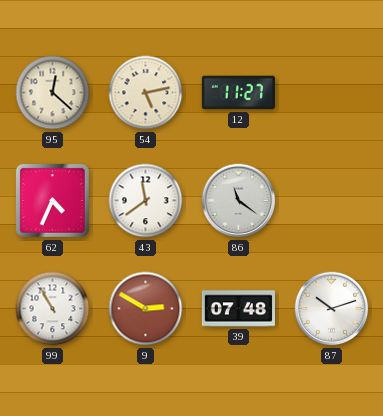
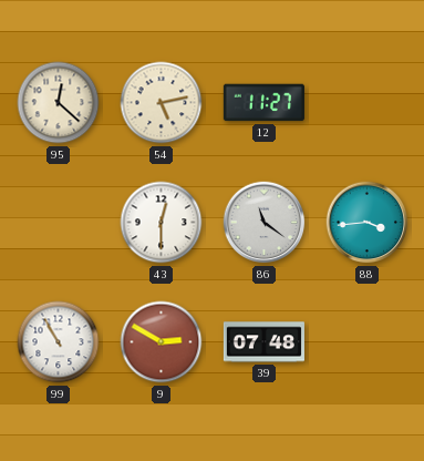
62: 4:34 -> none
43: 11:39 -> 12:30
88: none -> 3:44
87: 10:12 -> none
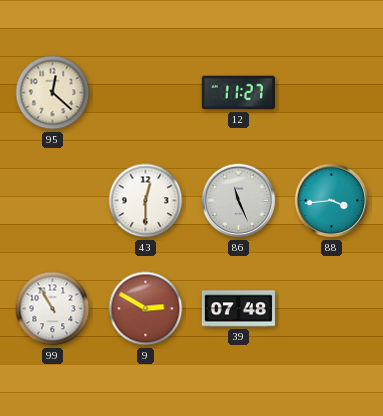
54: 5:13 -> none
86: 11:21 -> 11:26
